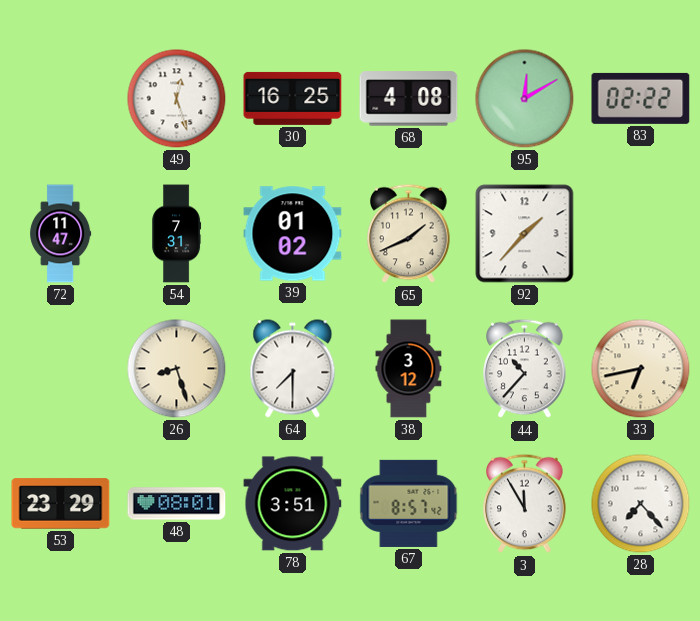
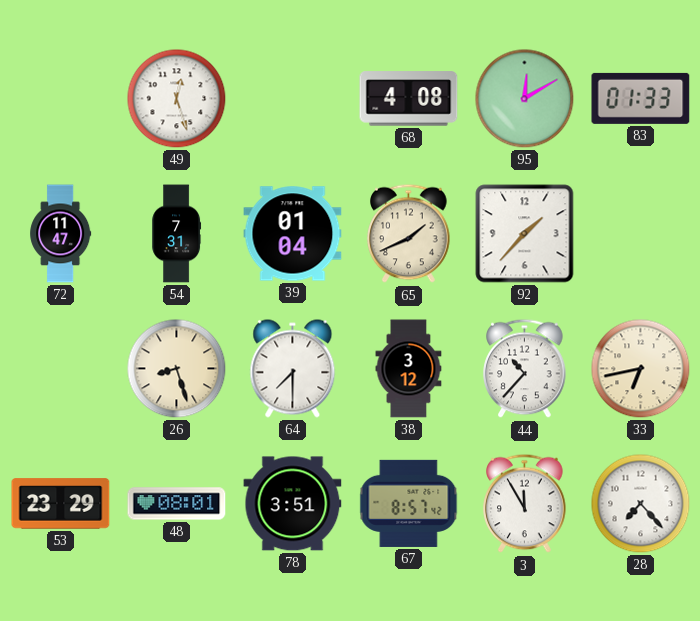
30: 16:25 -> none
83: 02:22 -> 01:33
39: 01:02 -> 01:04
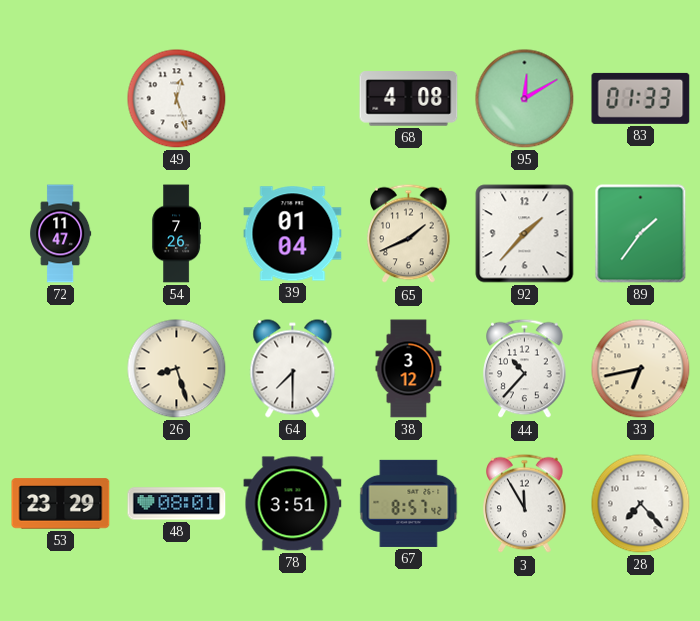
54: 7:31 -> 7:26
89: none -> 1:36
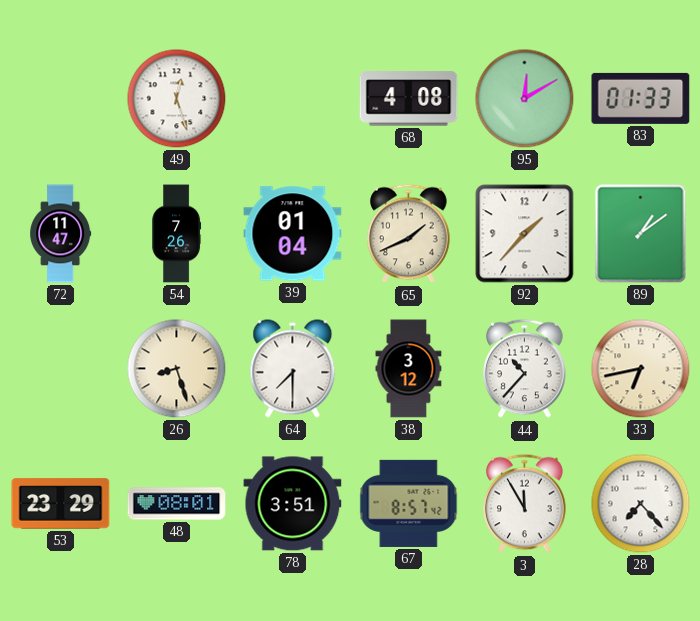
89: 1:36 -> 1:09
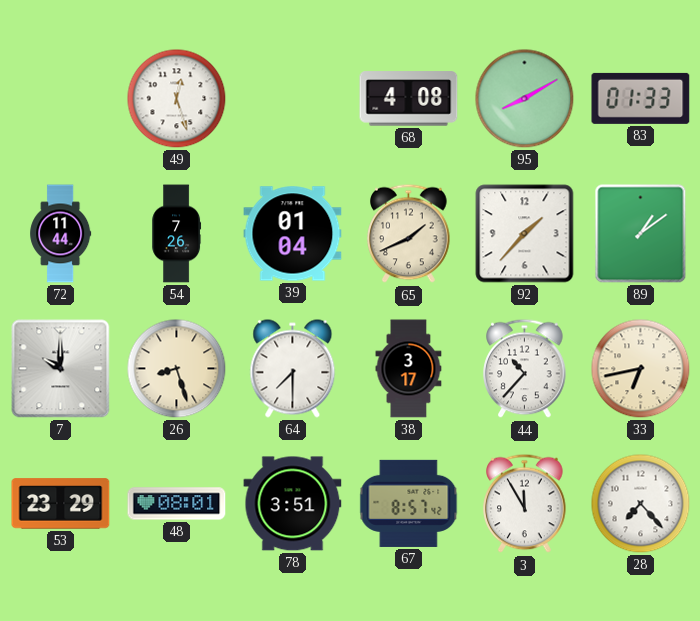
95: 12:10 -> 8:10
72: 11:47 -> 11:44
7: none -> 10:00
38: 3:12 -> 3:17
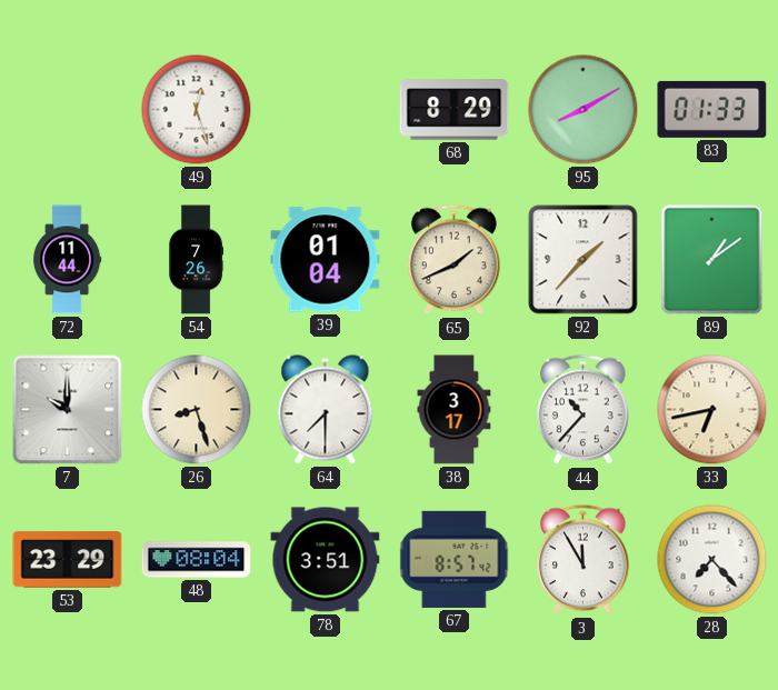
68: 4:08 -> 8:29
48: 08:01 -> 08:04
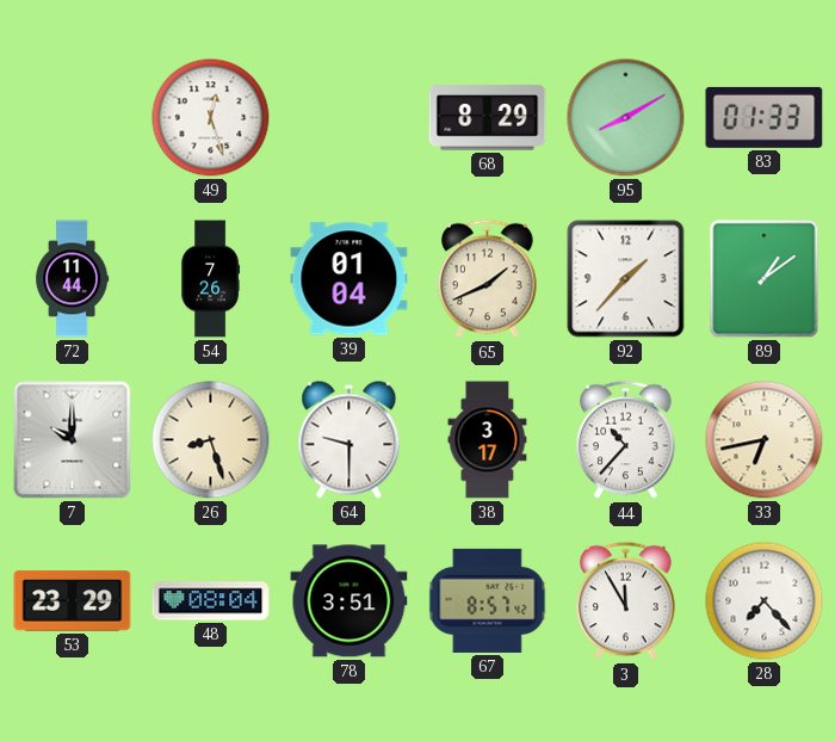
64: 7:30 -> 9:30
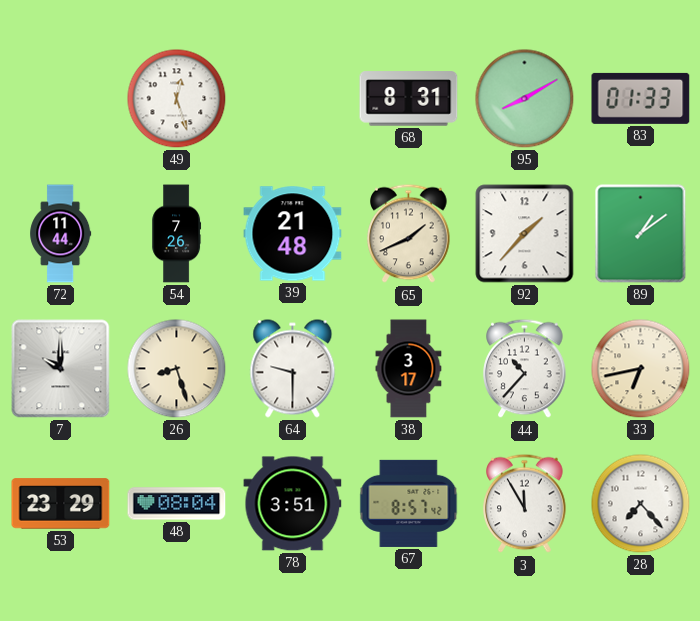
68: 8:29 -> 8:31
39: 01:04 -> 21:48
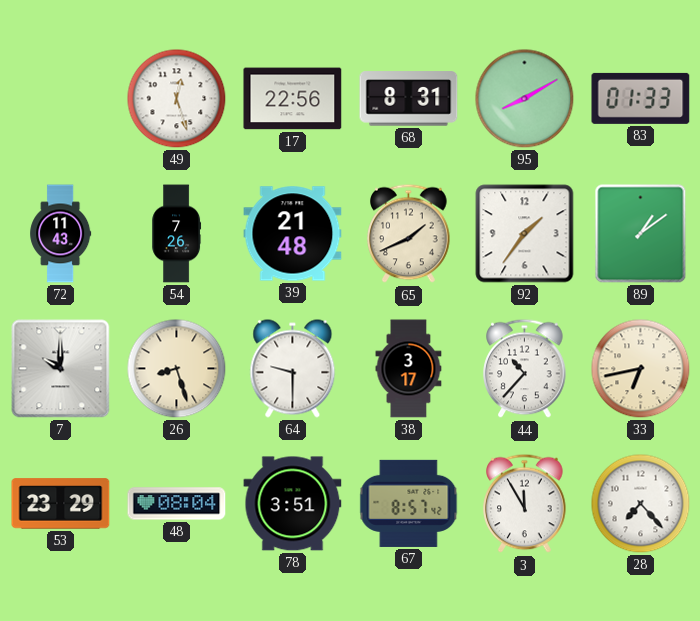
17: none -> 22:56
72: 11:44 -> 11:43
92: 1:37 -> 1:36
